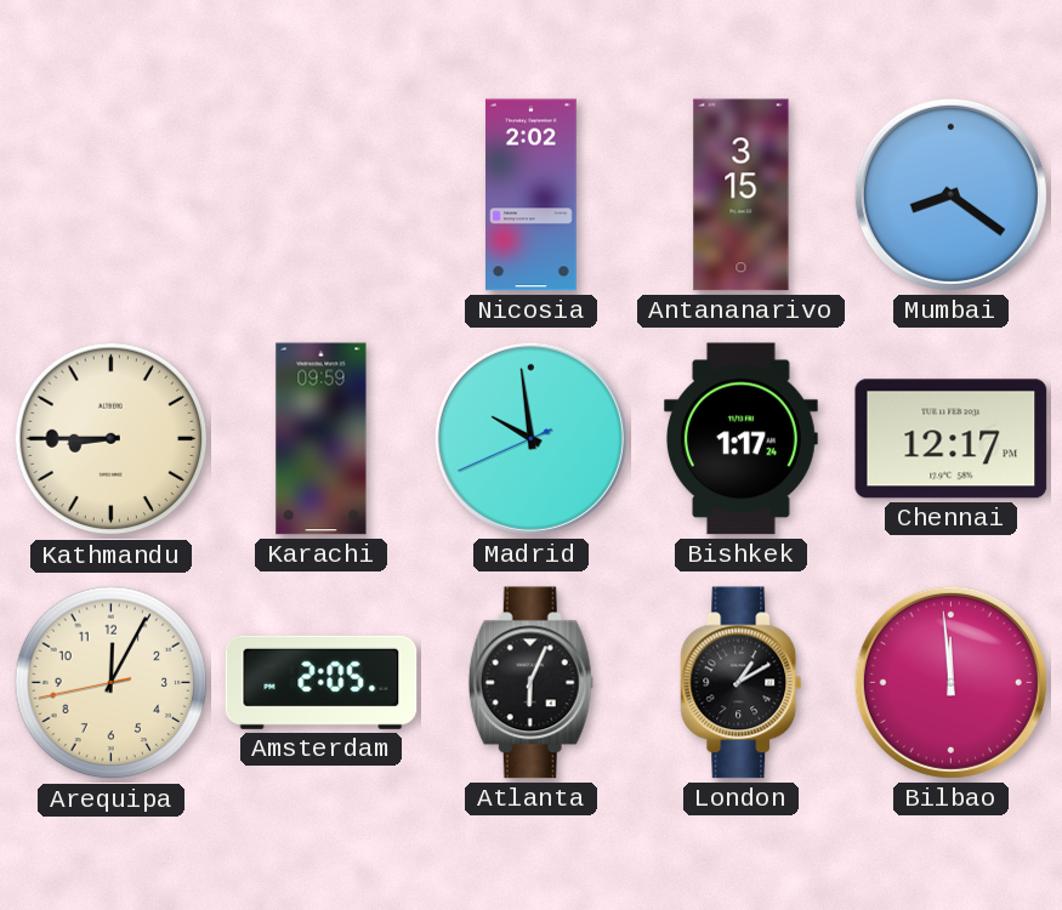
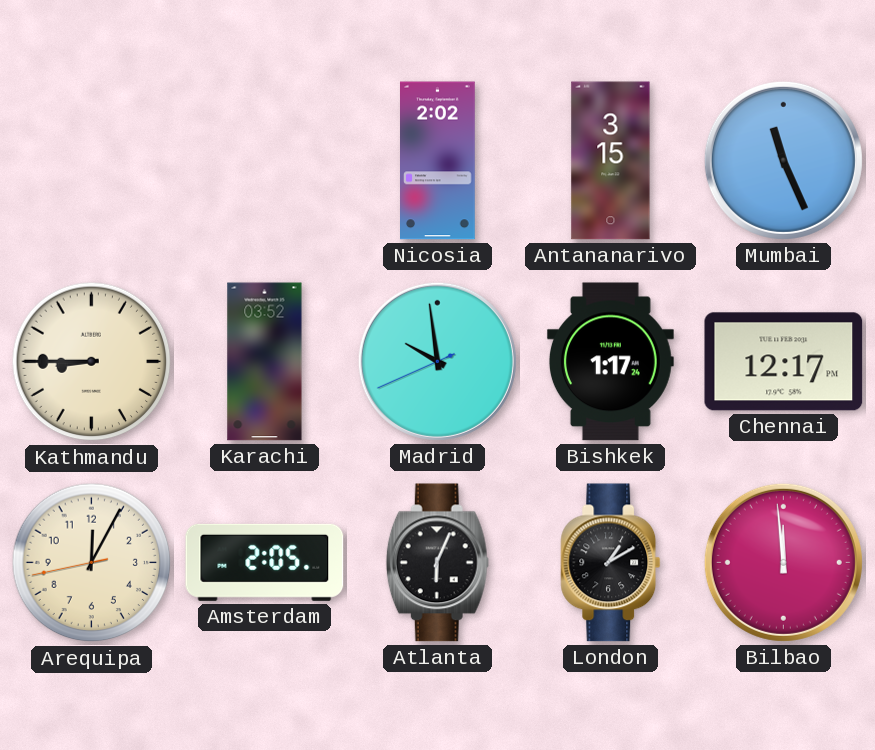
Mumbai: 8:21 -> 11:26
Karachi: 09:59 -> 03:52
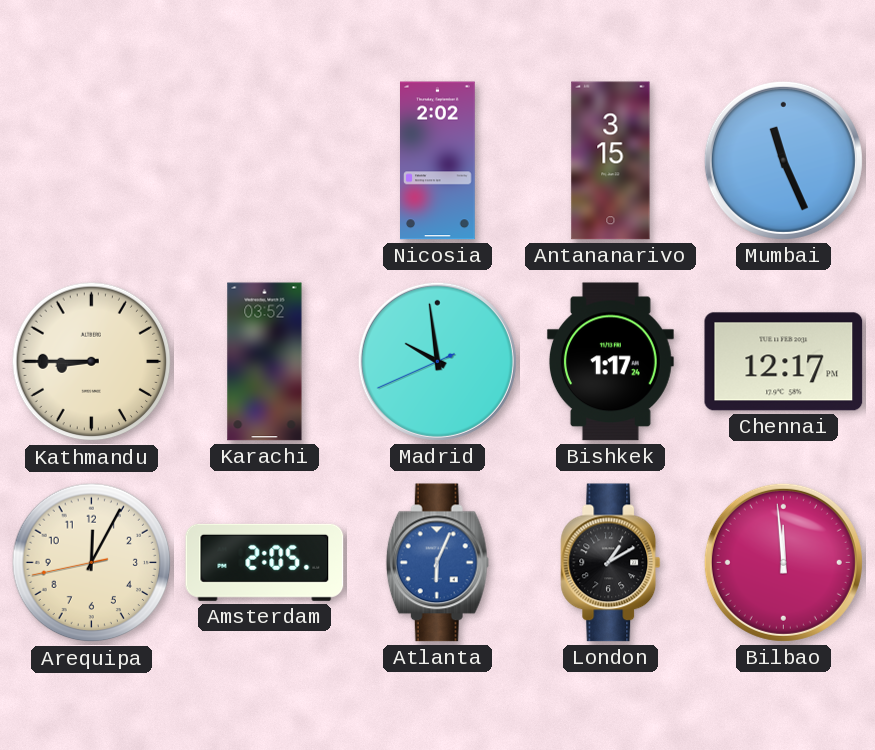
Atlanta dial: black -> blue
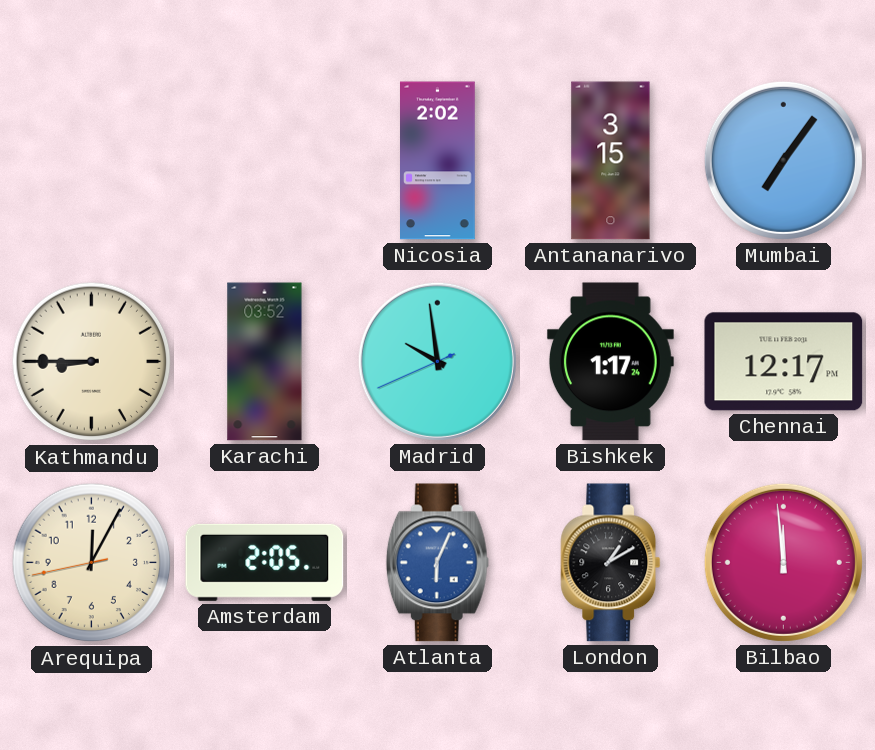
Mumbai: 11:26 -> 7:06
